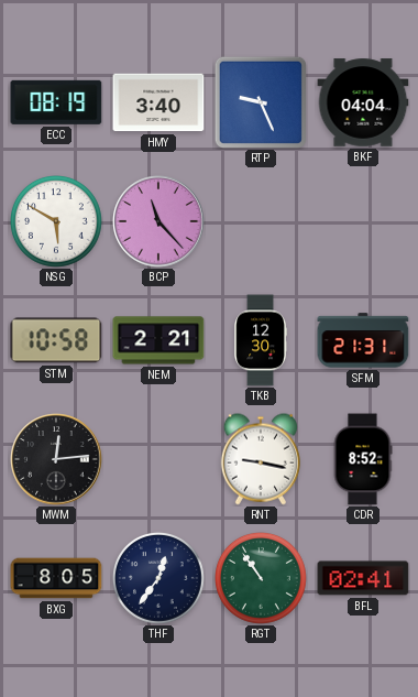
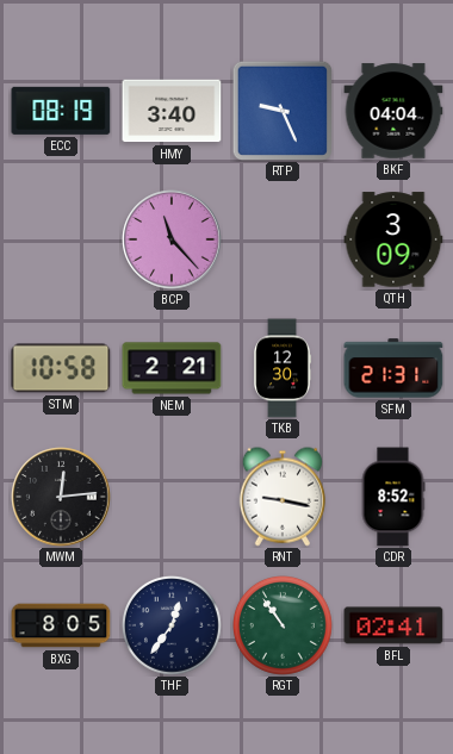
NSG: 5:50 -> none
QTH: none -> 3:09
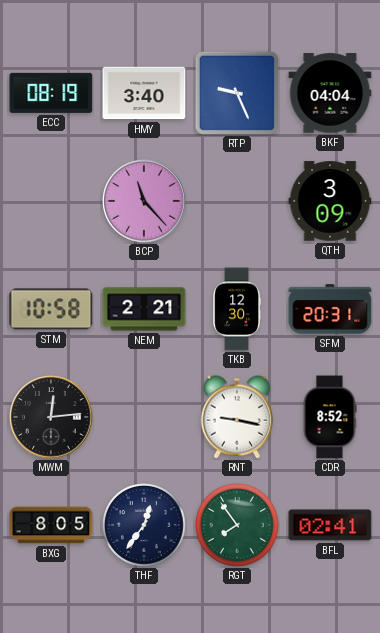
SFM: 21:31 -> 20:31
RGT: 10:54 -> 7:54
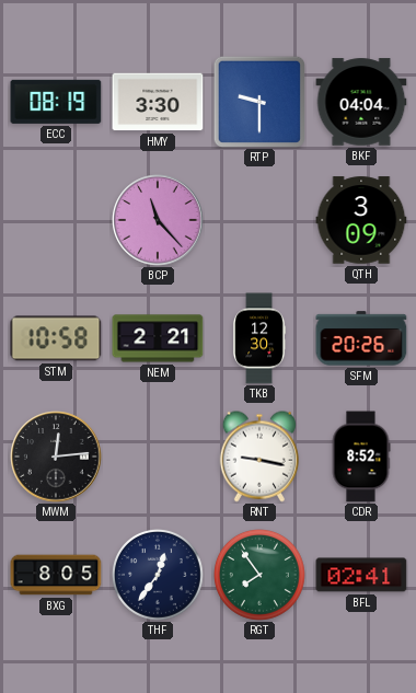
HMY: 3:40 -> 3:30
RTP: 9:26 -> 9:30
SFM: 20:31 -> 20:26
